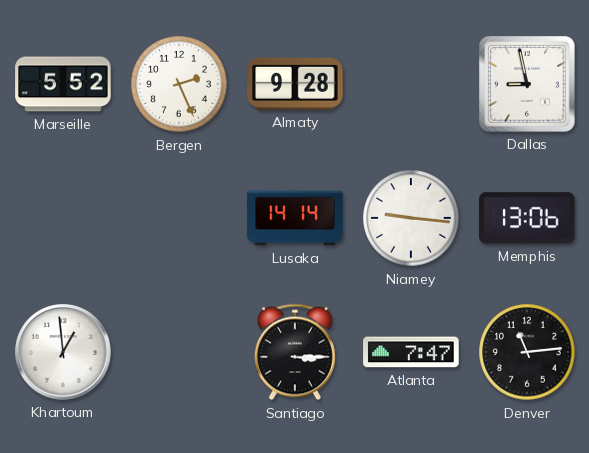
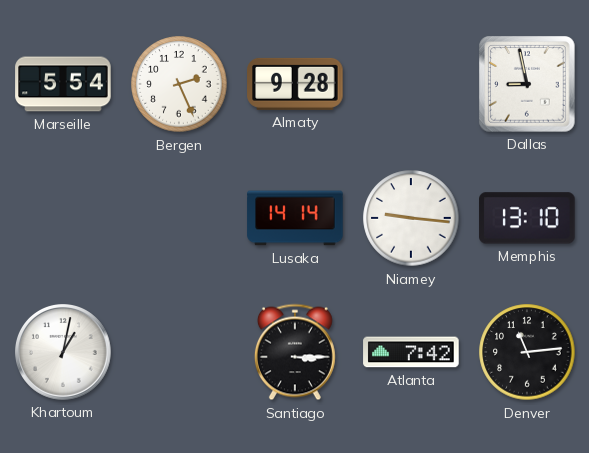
Marseille: 5:52 -> 5:54
Memphis: 13:06 -> 13:10
Khartoum: 12:59 -> 1:02
Atlanta: 7:47 -> 7:42
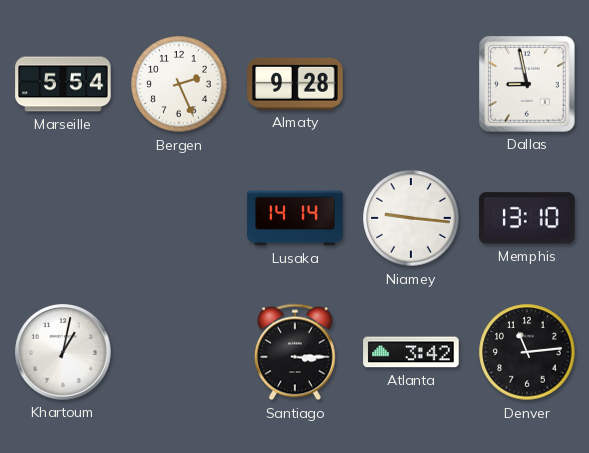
Atlanta: 7:42 -> 3:42
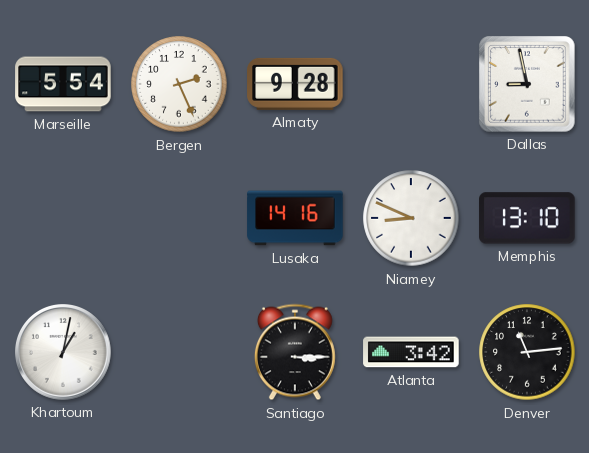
Lusaka: 14:14 -> 14:16
Niamey: 9:16 -> 8:49
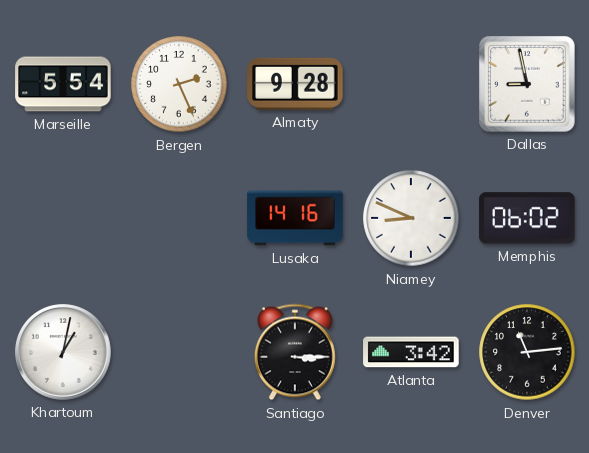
Memphis: 13:10 -> 06:02
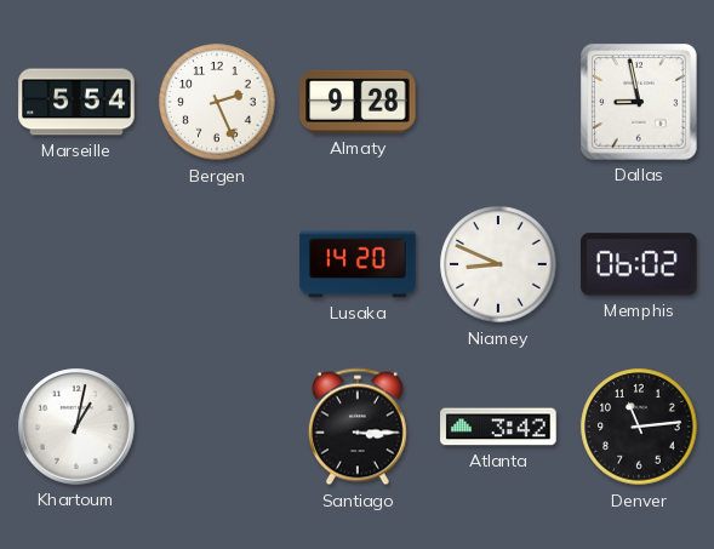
Lusaka: 14:16 -> 14:20
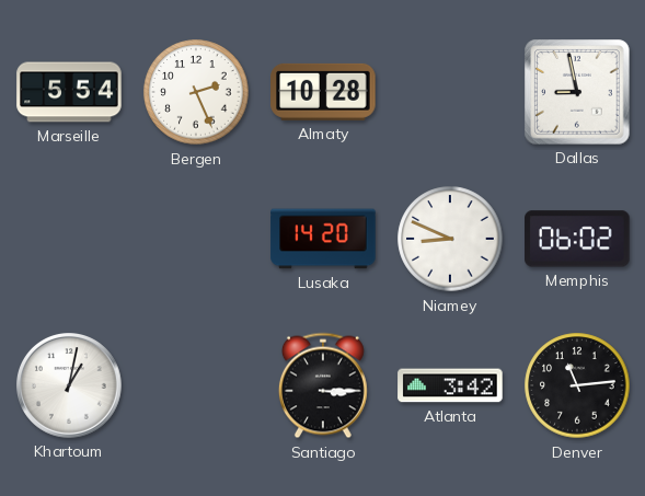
Almaty: 9:28 -> 10:28
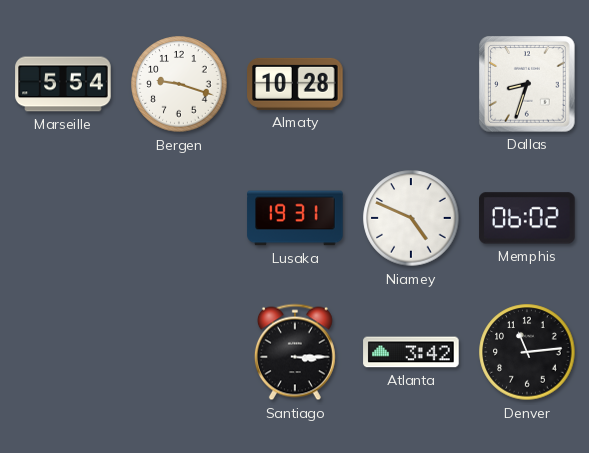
Bergen: 2:26 -> 9:18
Dallas: 8:58 -> 8:33
Lusaka: 14:20 -> 19:31
Niamey: 8:49 -> 4:49
Khartoum: 1:02 -> none
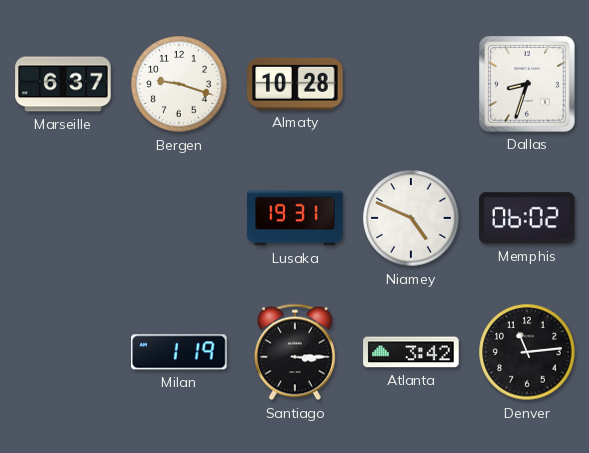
Marseille: 5:54 -> 6:37
Milan: none -> 1:19
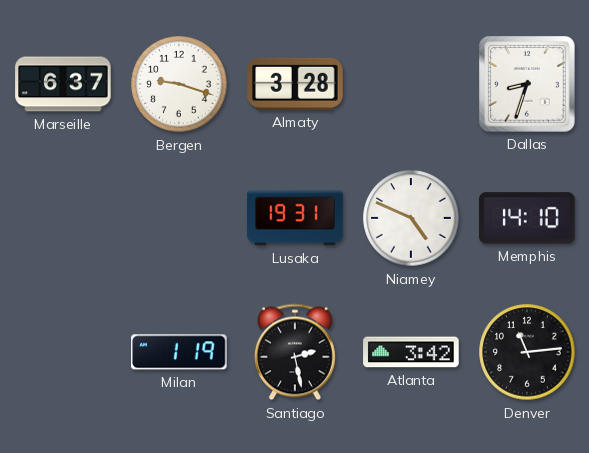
Almaty: 10:28 -> 3:28
Memphis: 06:02 -> 14:10
Santiago: 3:15 -> 2:28
